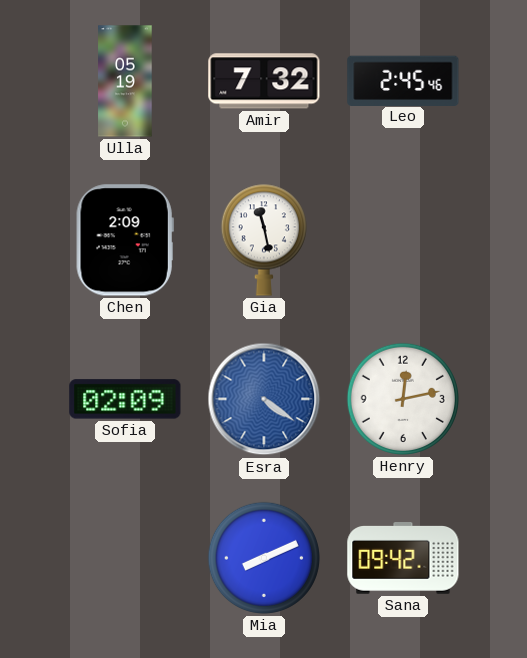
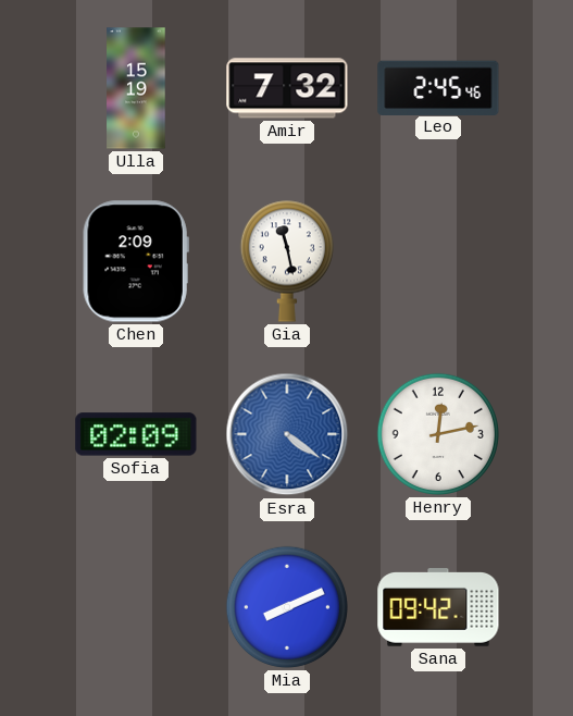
Ulla: 05:19 -> 15:19
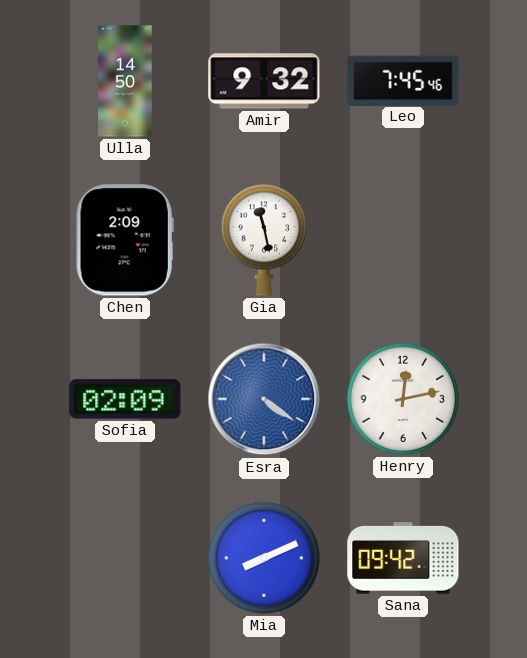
Ulla: 15:19 -> 14:50
Amir: 7:32 -> 9:32
Leo: 2:45 -> 7:45
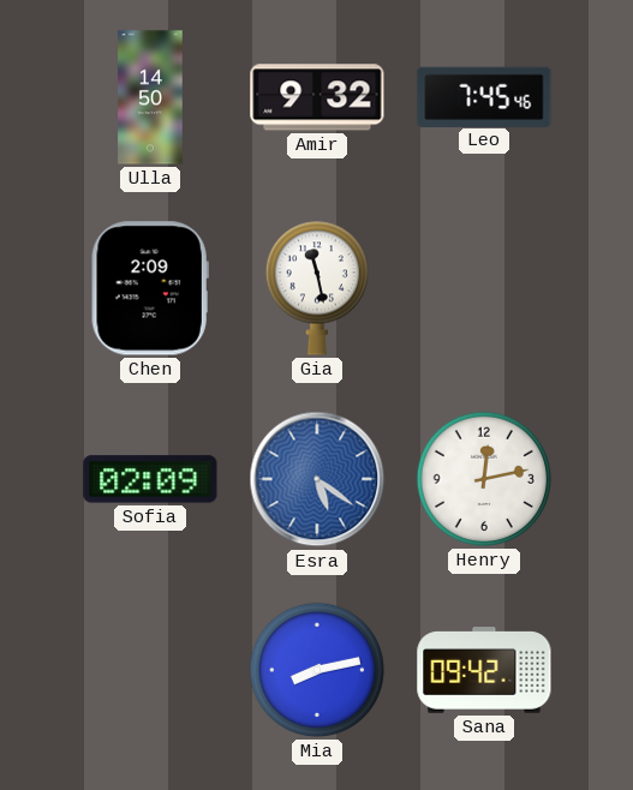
Esra: 4:21 -> 5:21
Mia: 8:11 -> 8:13
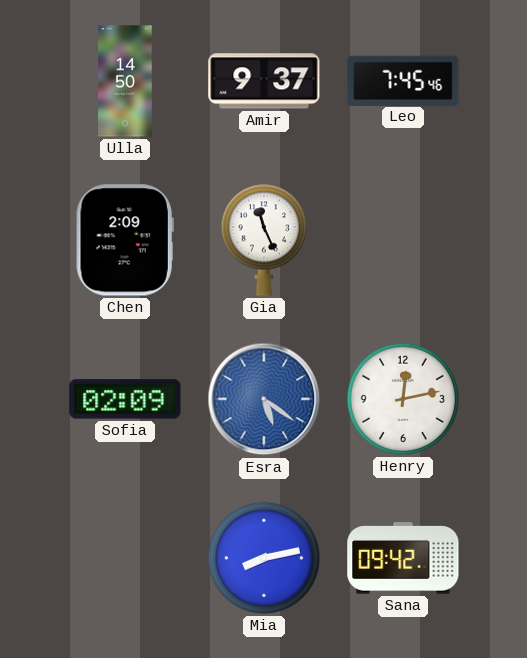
Amir: 9:32 -> 9:37
Gia: 11:28 -> 11:26
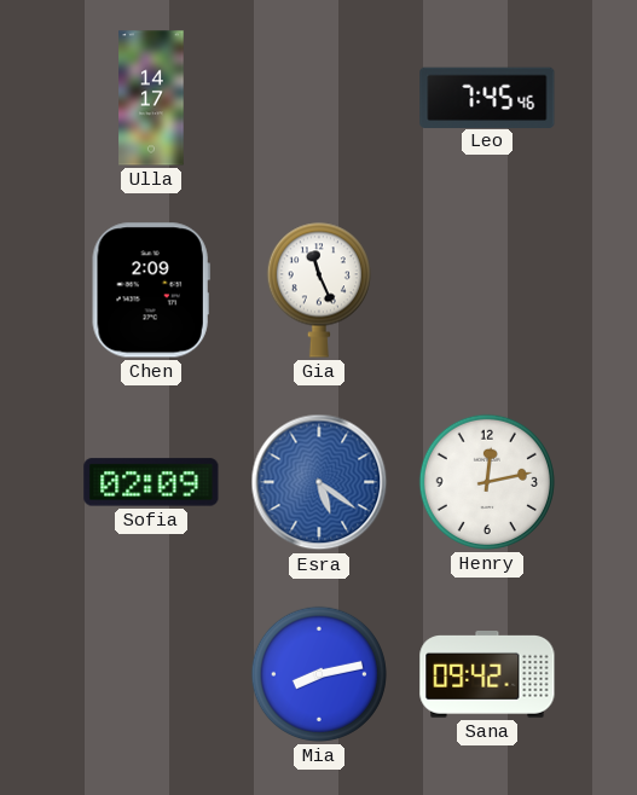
Ulla: 14:50 -> 14:17
Amir: 9:37 -> none
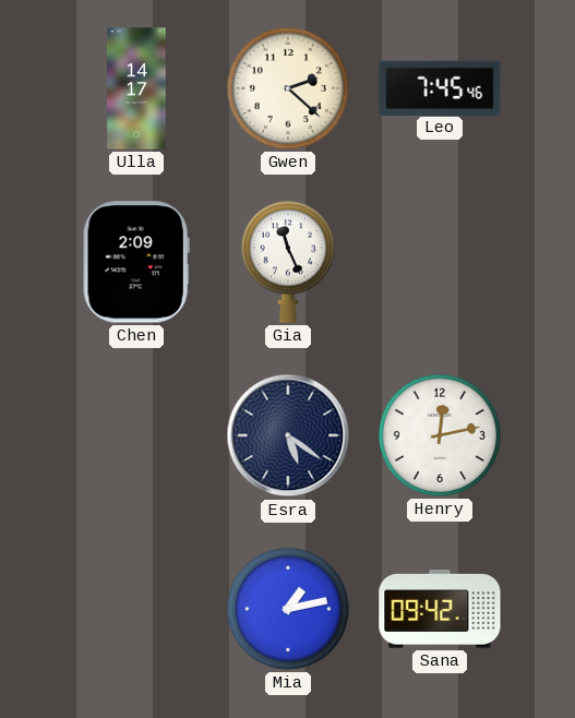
Gwen: none -> 2:22
Sofia: 02:09 -> none
Esra dial: blue -> navy
Mia: 8:13 -> 1:13
